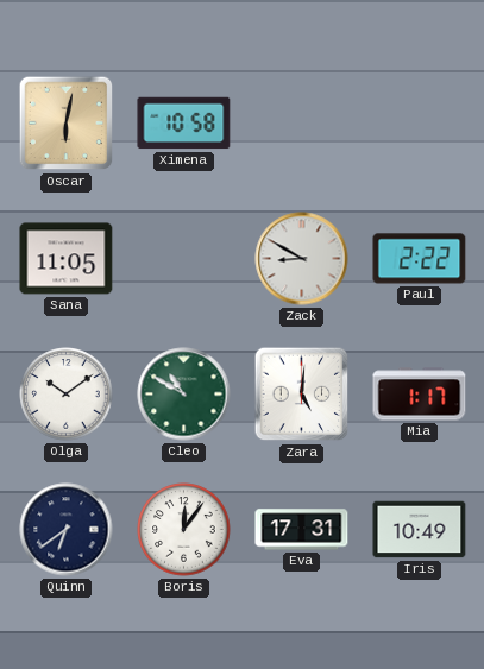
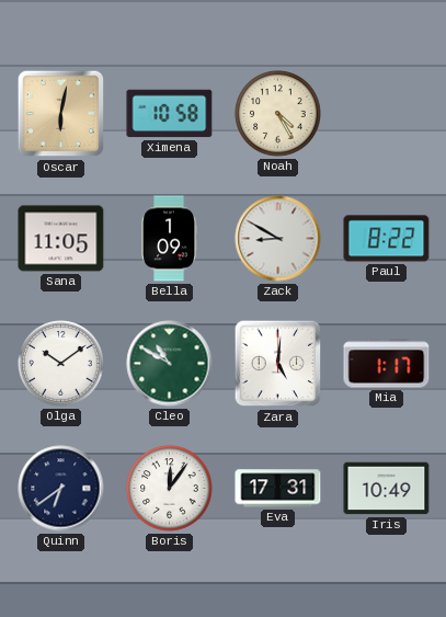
Noah: none -> 4:25
Bella: none -> 1:09
Paul: 2:22 -> 8:22
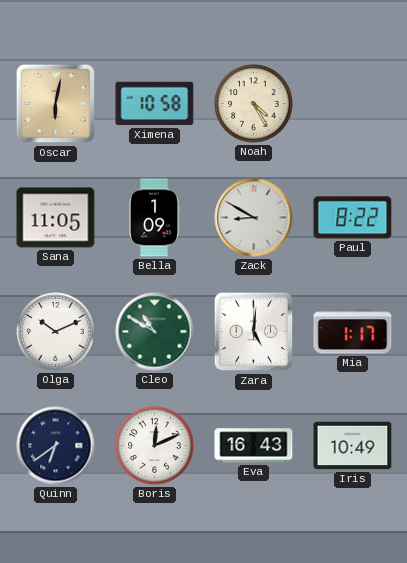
Olga: 10:09 -> 10:11
Boris: 12:06 -> 12:11
Eva: 17:31 -> 16:43
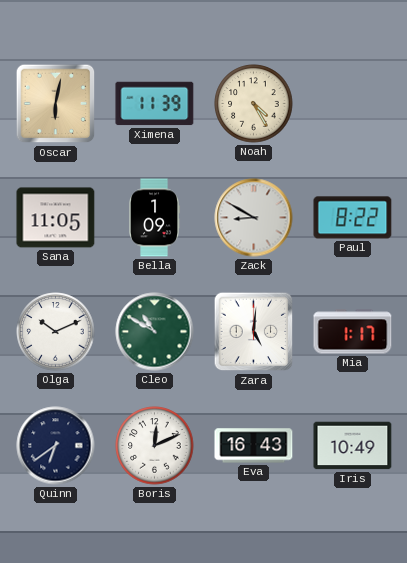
Ximena: 10:58 -> 11:39
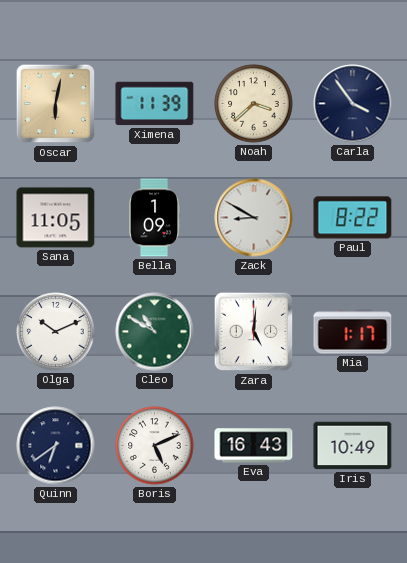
Noah: 4:25 -> 3:38
Carla: none -> 3:54
Boris: 12:11 -> 5:11
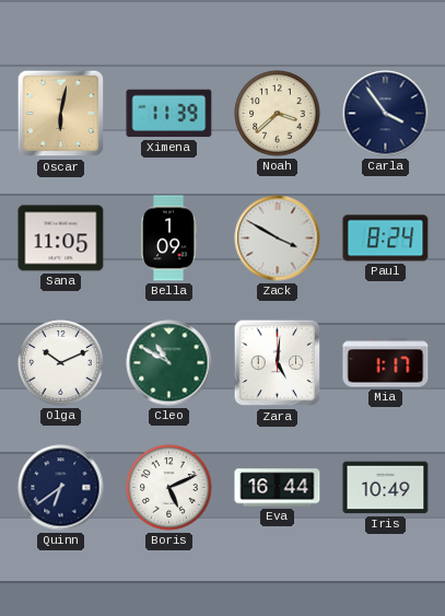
Zack: 8:50 -> 3:50
Paul: 8:22 -> 8:24
Eva: 16:43 -> 16:44
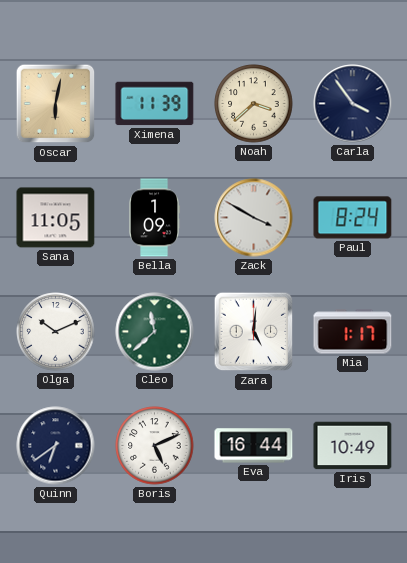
Cleo: 10:50 -> 11:38
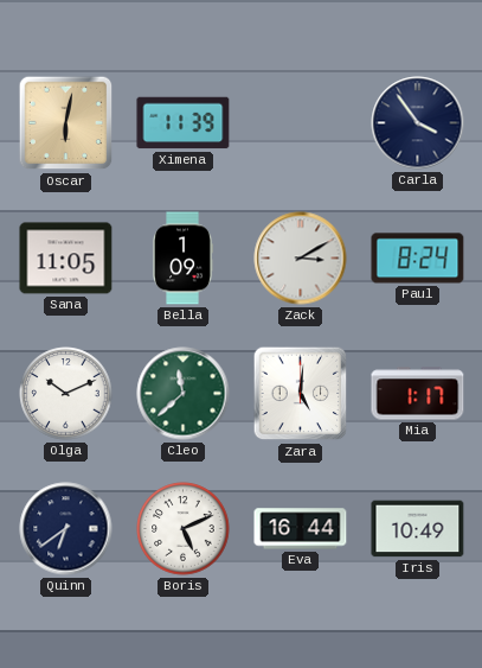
Noah: 3:38 -> none
Zack: 3:50 -> 3:10
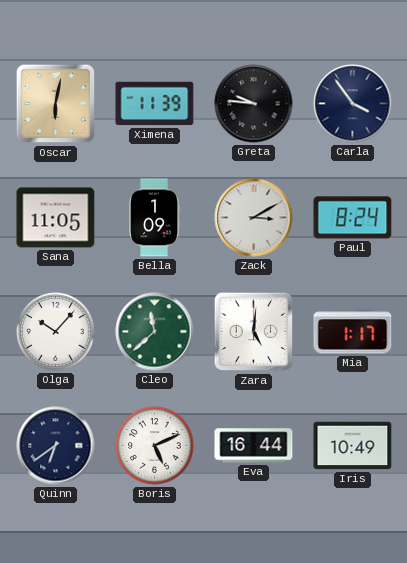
Greta: none -> 9:46
Olga: 10:11 -> 10:07
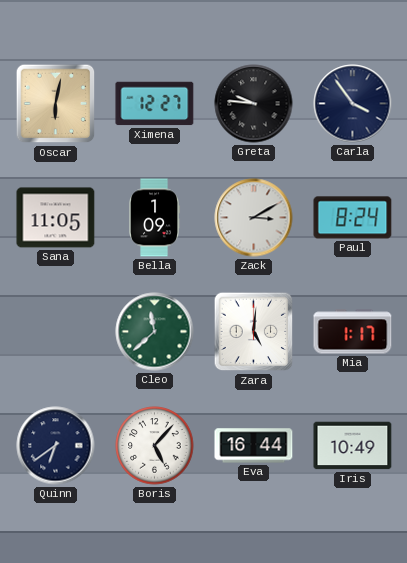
Ximena: 11:39 -> 12:27
Olga: 10:07 -> none
Boris: 5:11 -> 5:07
